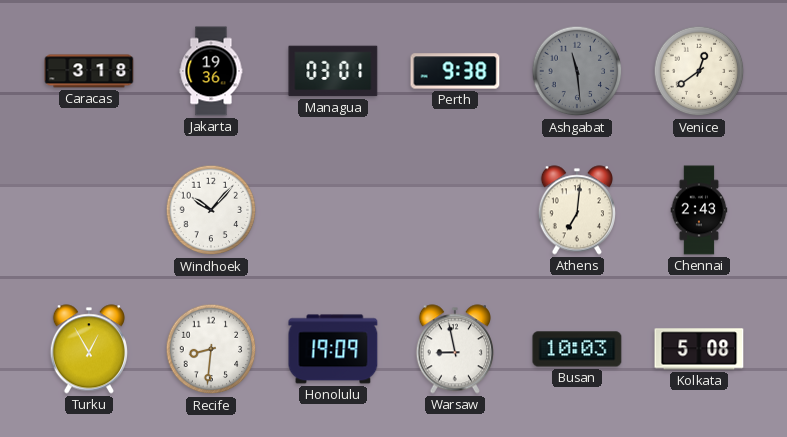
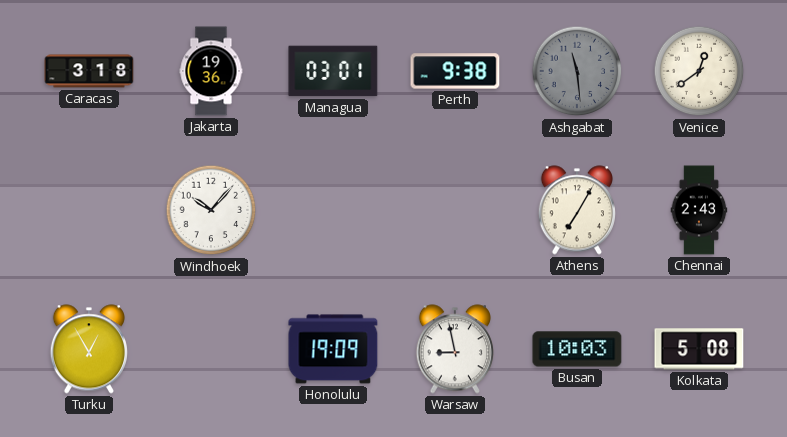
Athens: 7:01 -> 7:05
Recife: 8:31 -> none
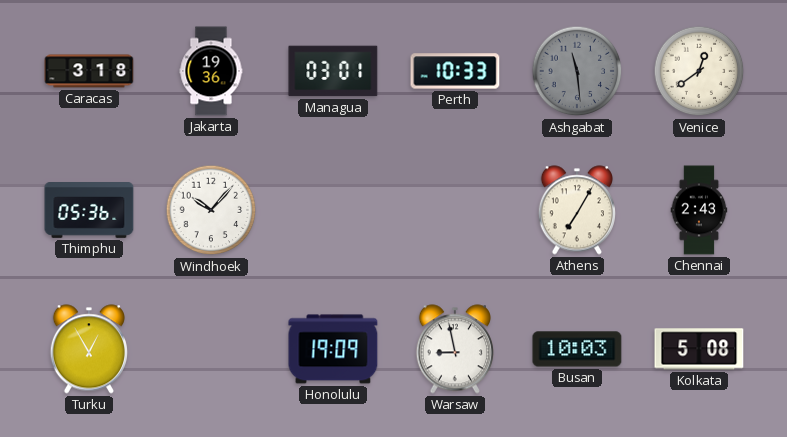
Perth: 9:38 -> 10:33
Thimphu: none -> 05:36
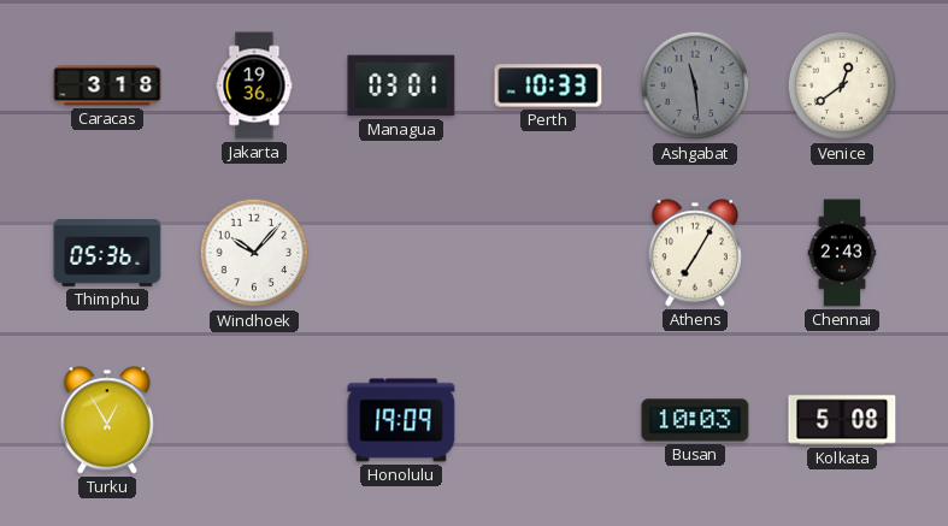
Warsaw: 8:58 -> none
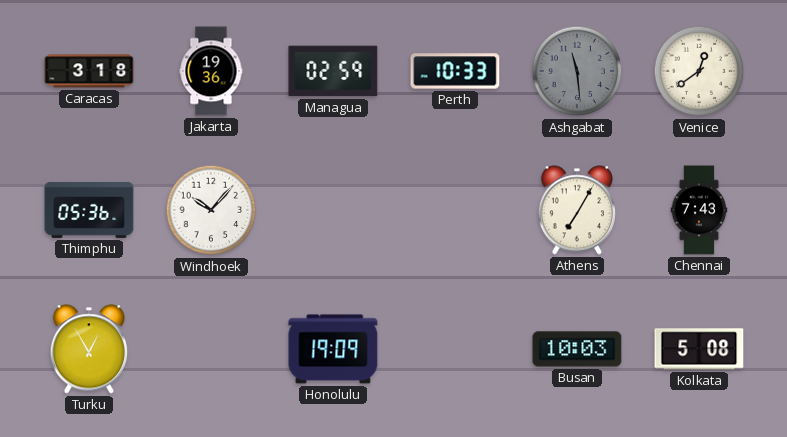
Managua: 03:01 -> 02:59
Chennai: 2:43 -> 7:43
